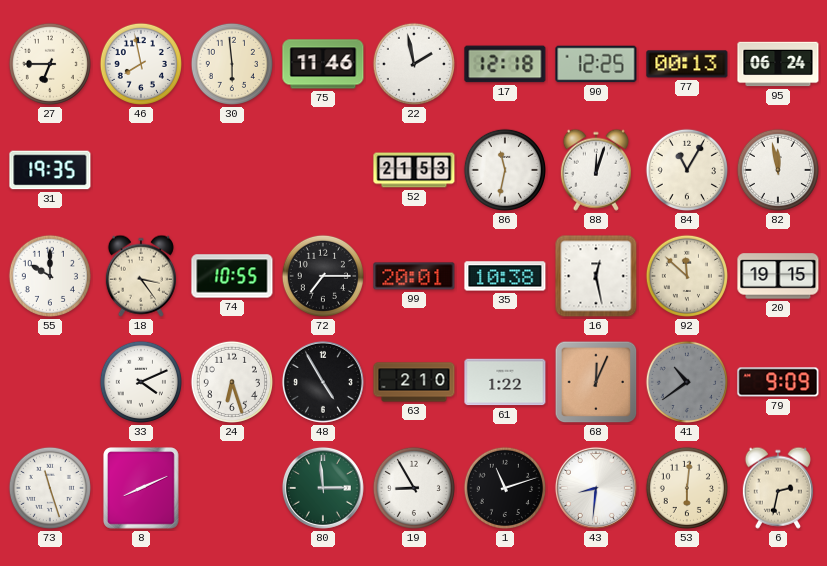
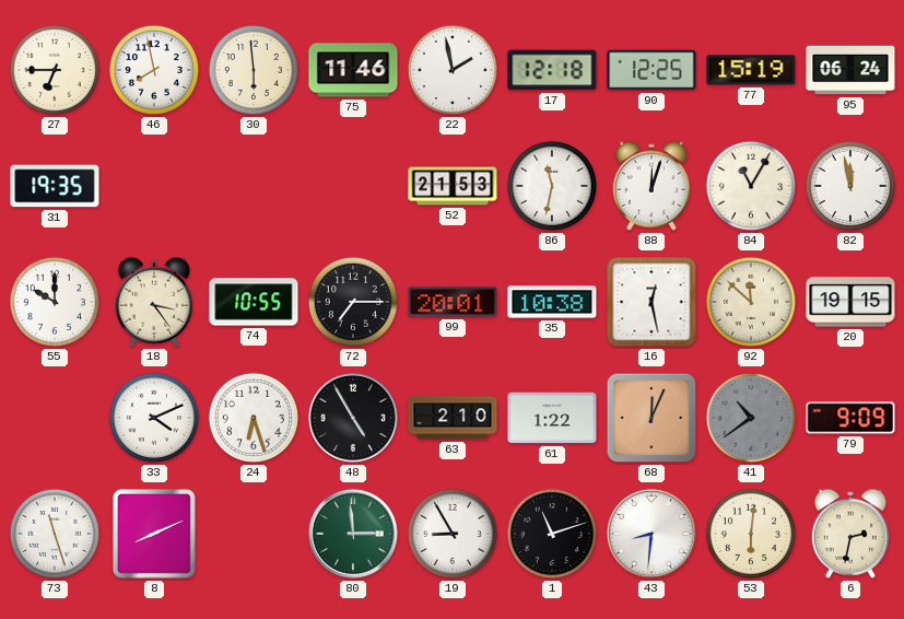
77: 00:13 -> 15:19
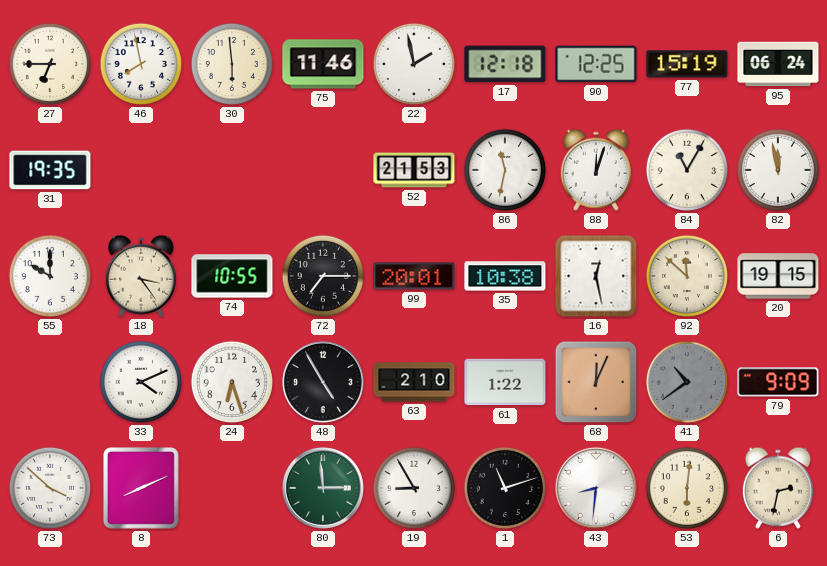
73: 11:27 -> 3:52
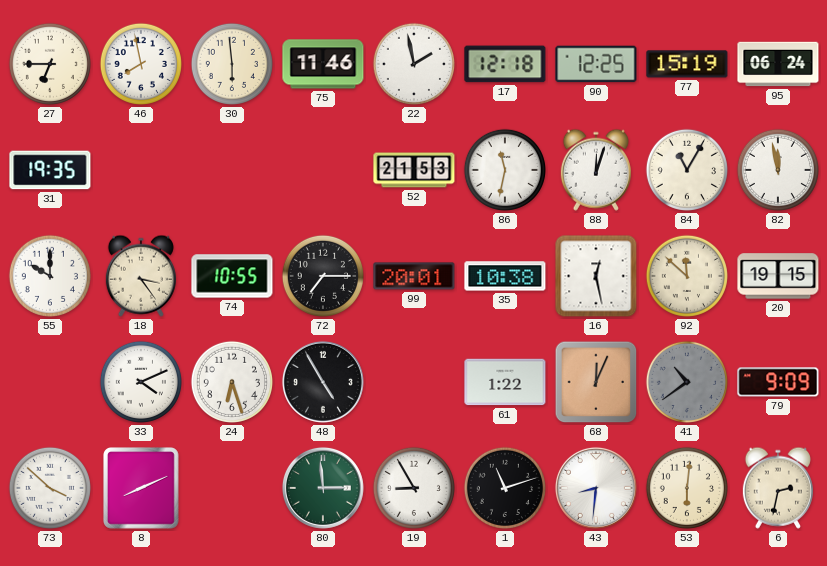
63: 2:10 -> none
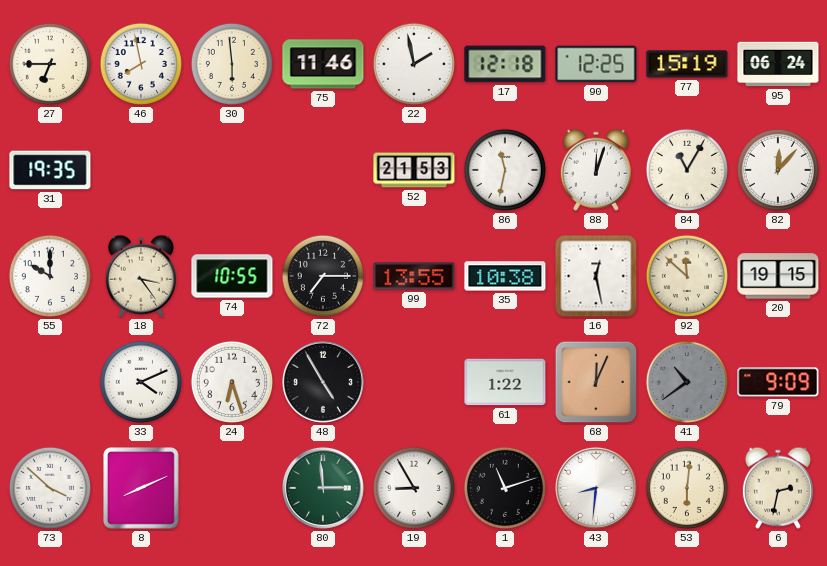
82: 11:58 -> 12:07
99: 20:01 -> 13:55
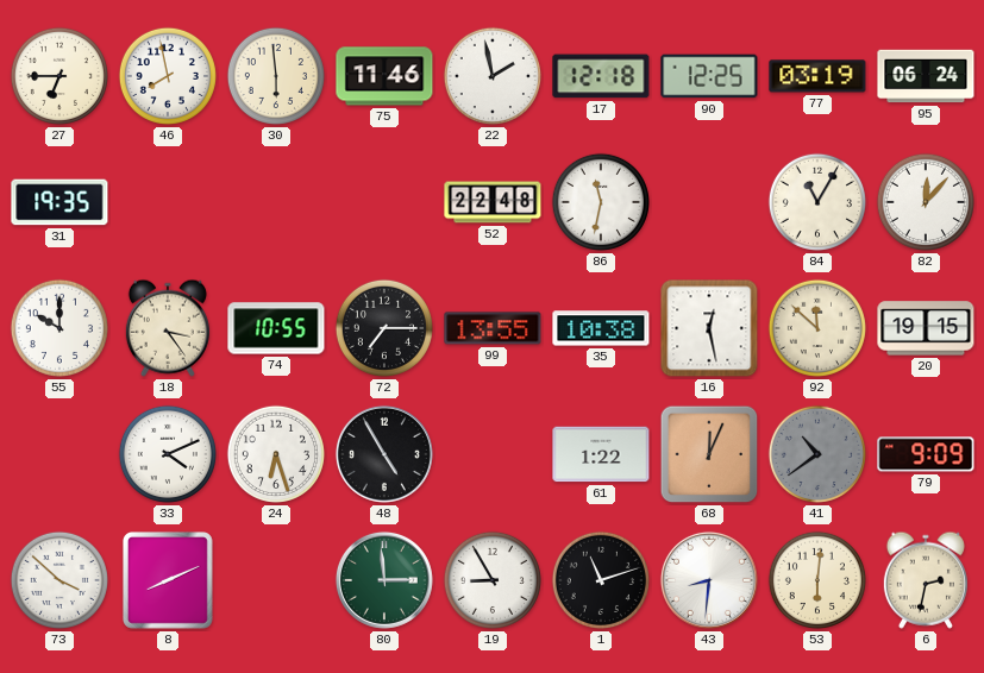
77: 15:19 -> 03:19
52: 21:53 -> 22:48
88: 12:03 -> none
